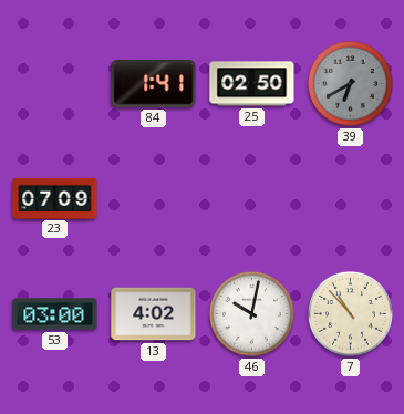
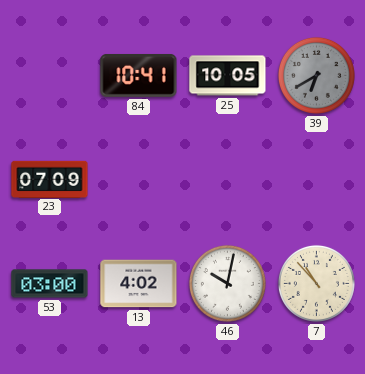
84: 1:41 -> 10:41
25: 02:50 -> 10:05
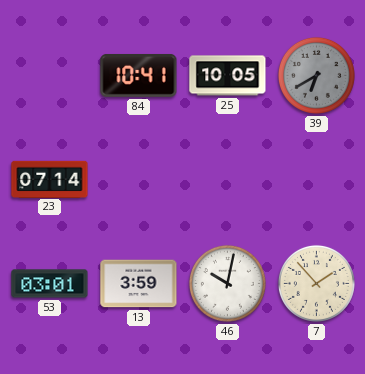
23: 07:09 -> 07:14
53: 03:00 -> 03:01
13: 4:02 -> 3:59
7: 10:53 -> 1:53
